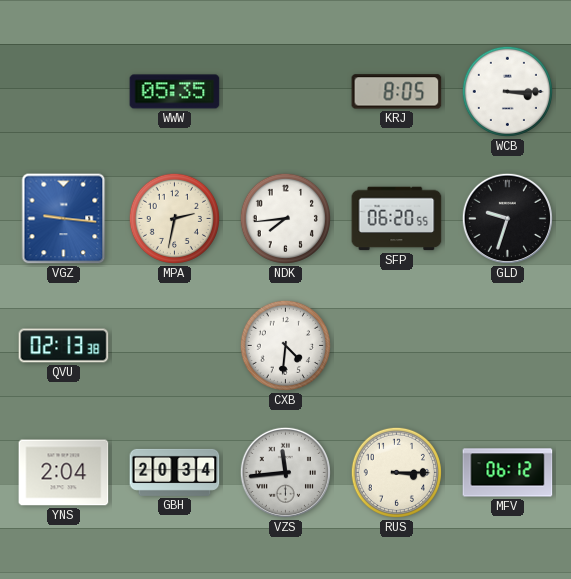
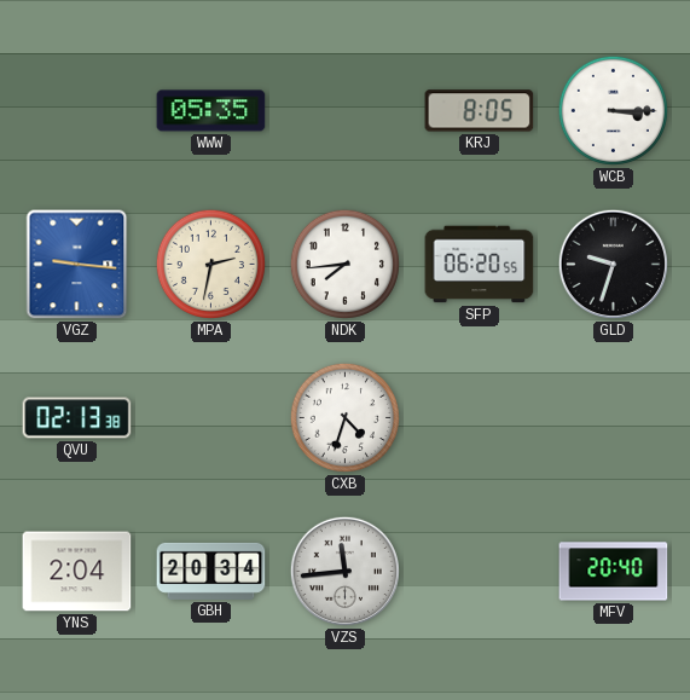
CXB: 4:31 -> 4:33
RUS: 3:15 -> none
MFV: 06:12 -> 20:40
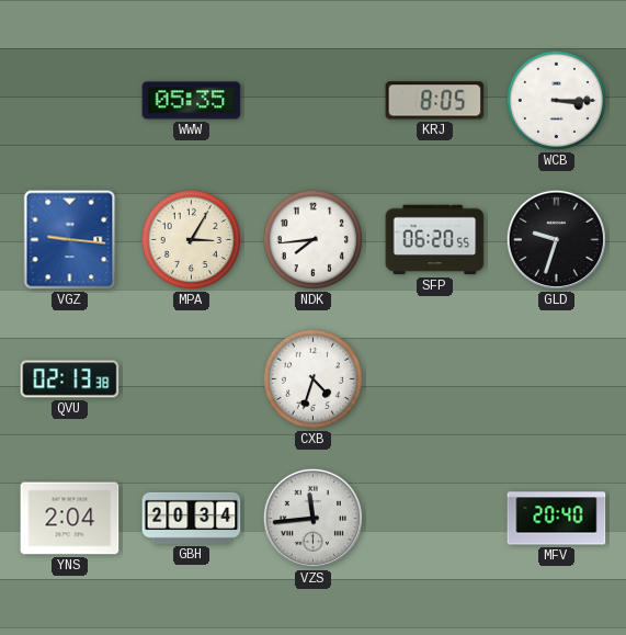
MPA: 2:32 -> 3:05
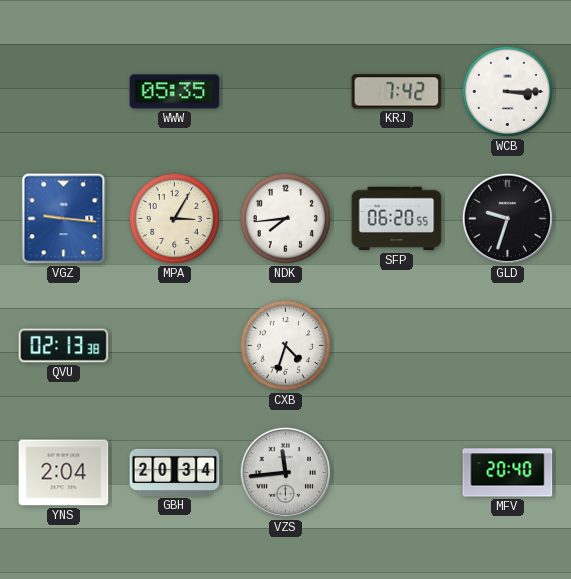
KRJ: 8:05 -> 7:42
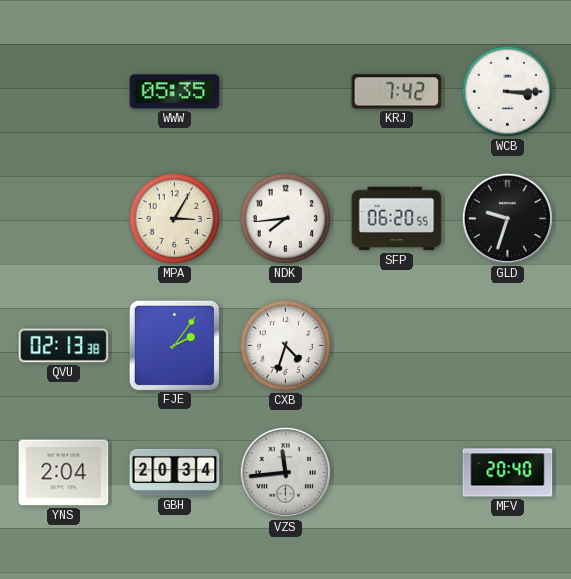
VGZ: 9:16 -> none
FJE: none -> 2:06
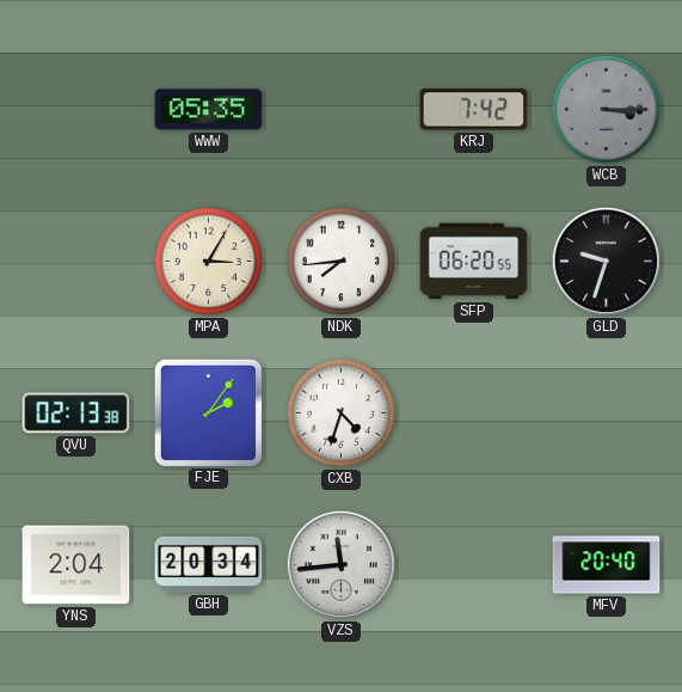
WCB dial: white -> grey
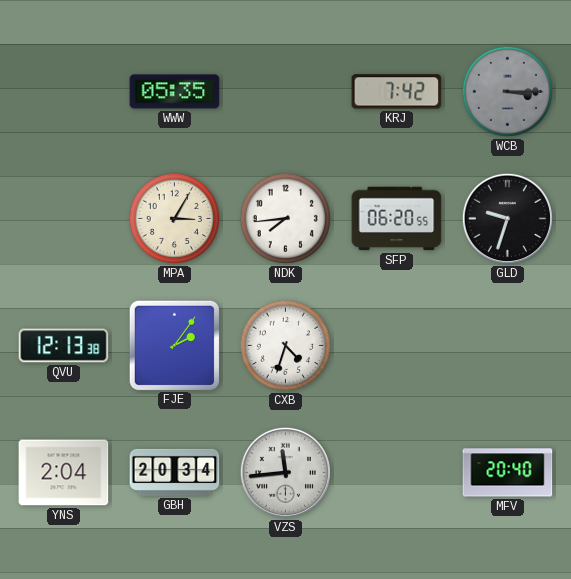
QVU: 02:13 -> 12:13
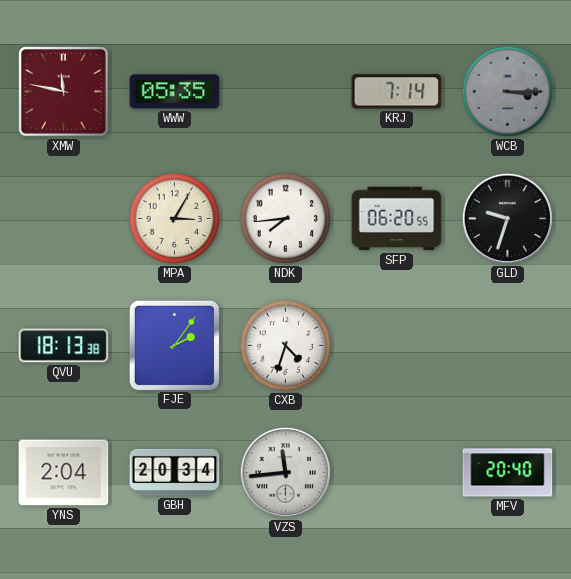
XMW: none -> 11:47
KRJ: 7:42 -> 7:14
QVU: 12:13 -> 18:13
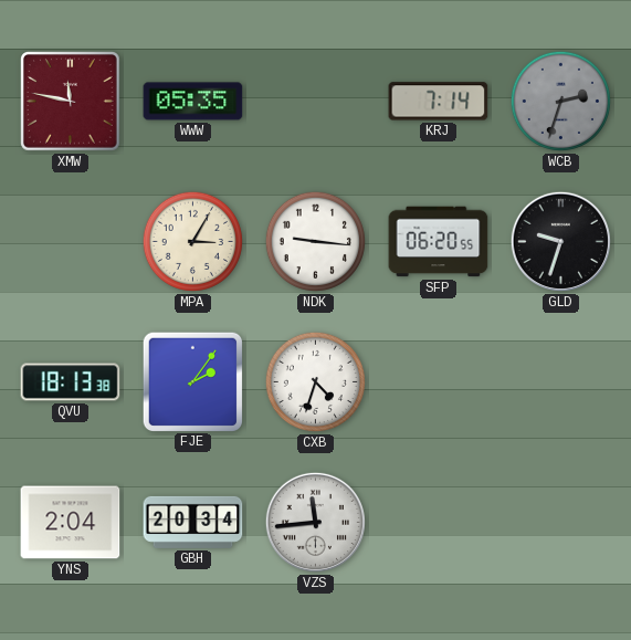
WCB: 3:15 -> 2:33
NDK: 7:44 -> 9:16
MFV: 20:40 -> none
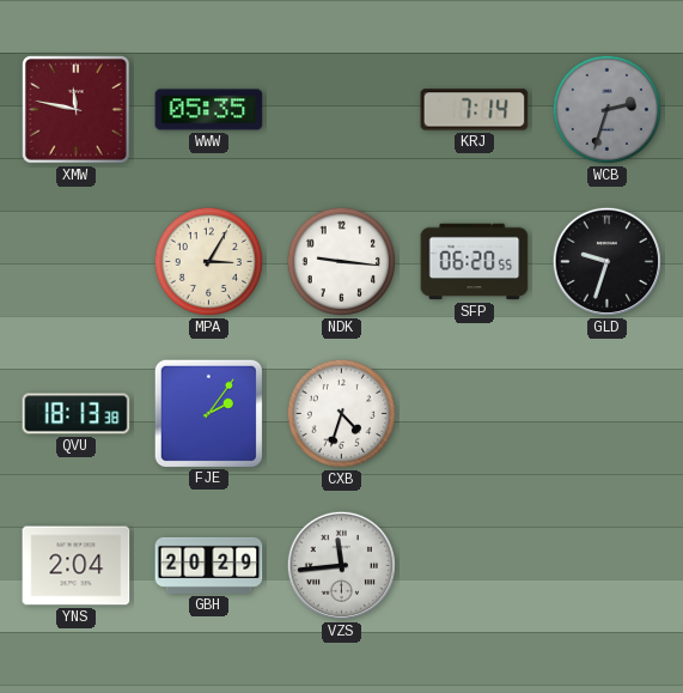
GBH: 20:34 -> 20:29
